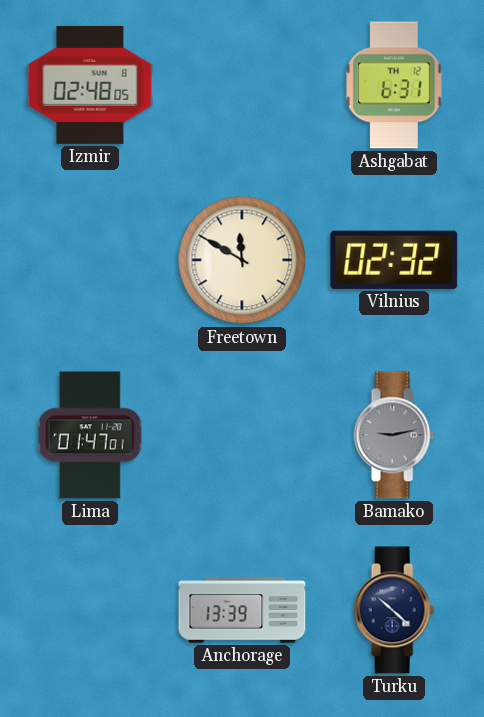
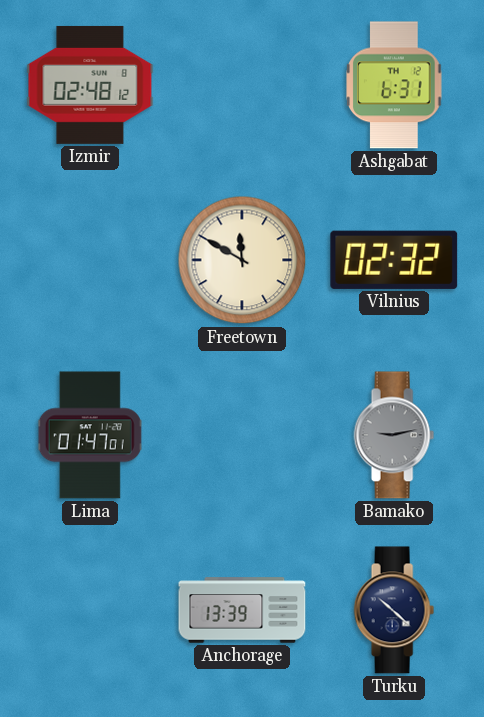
Izmir: 02:48:05 -> 02:48:12
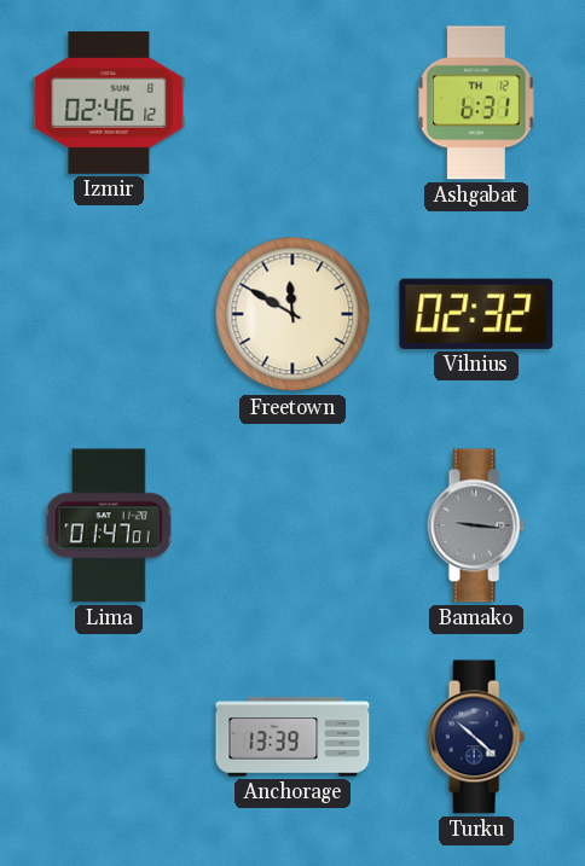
Izmir: 02:48 -> 02:46
Bamako: 9:13 -> 9:16
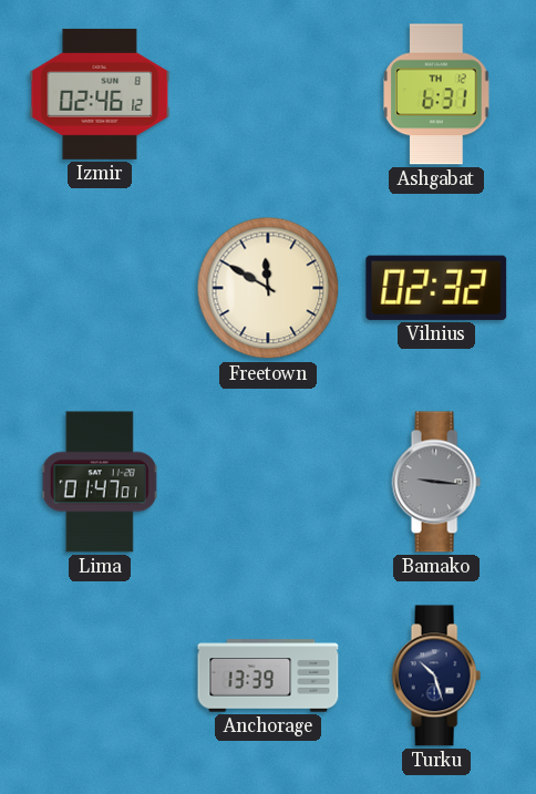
Turku: 10:22 -> 10:27
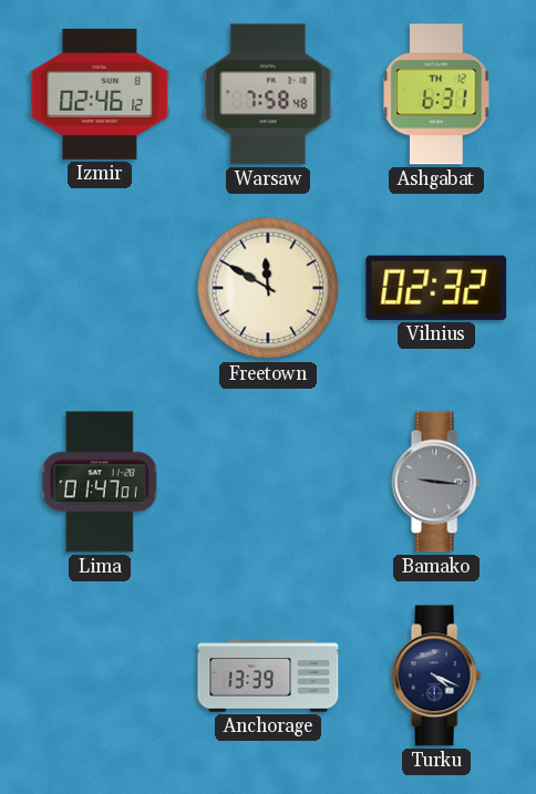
Warsaw: none -> 7:58
Turku: 10:27 -> 4:19
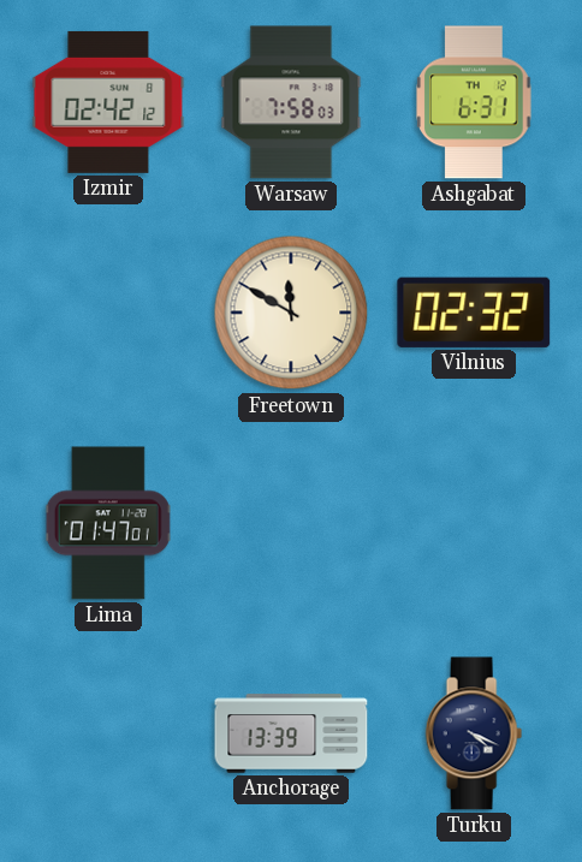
Izmir: 02:46 -> 02:42
Warsaw: 7:58:48 -> 7:58:03
Bamako: 9:16 -> none
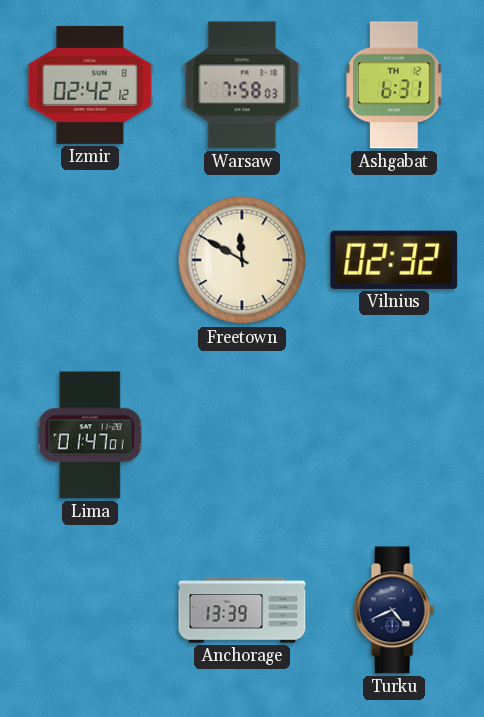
Turku: 4:19 -> 4:41
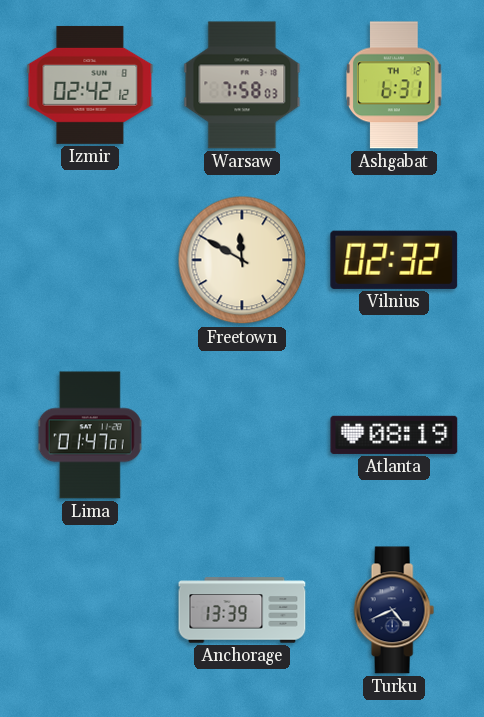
Atlanta: none -> 08:19
